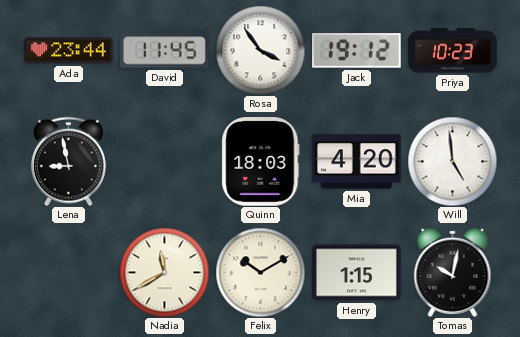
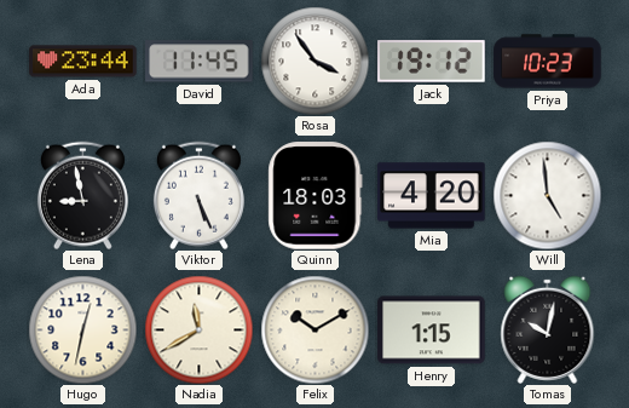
Viktor: none -> 5:26
Hugo: none -> 12:32
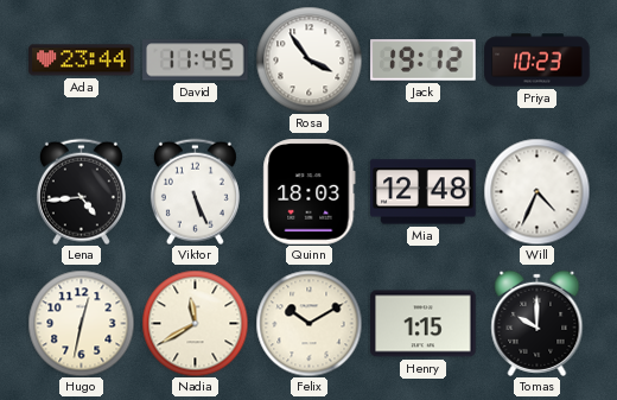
Lena: 8:58 -> 4:44
Mia: 4:20 -> 12:48
Will: 4:59 -> 4:34
Tomas: 10:02 -> 10:00
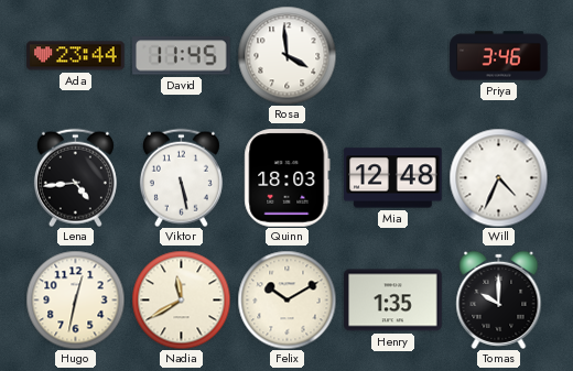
Rosa: 3:54 -> 3:59
Jack: 19:12 -> none
Priya: 10:23 -> 3:46
Viktor: 5:26 -> 5:28
Henry: 1:15 -> 1:35
